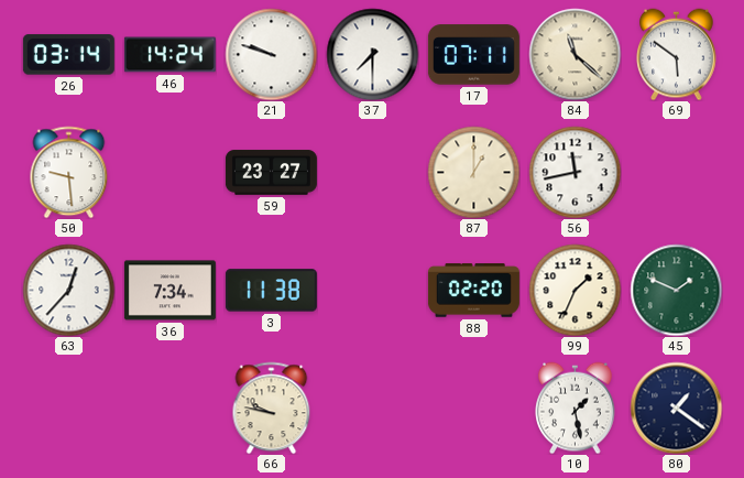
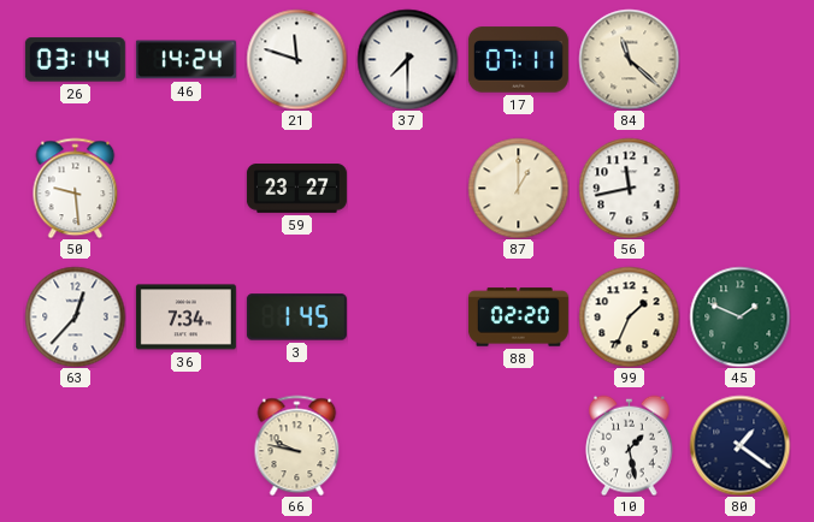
21: 9:48 -> 11:48
69: 5:51 -> none
3: 11:38 -> 1:45
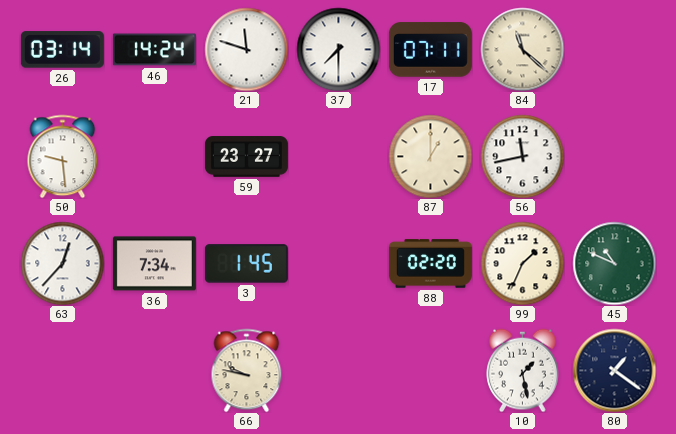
45: 1:49 -> 10:49
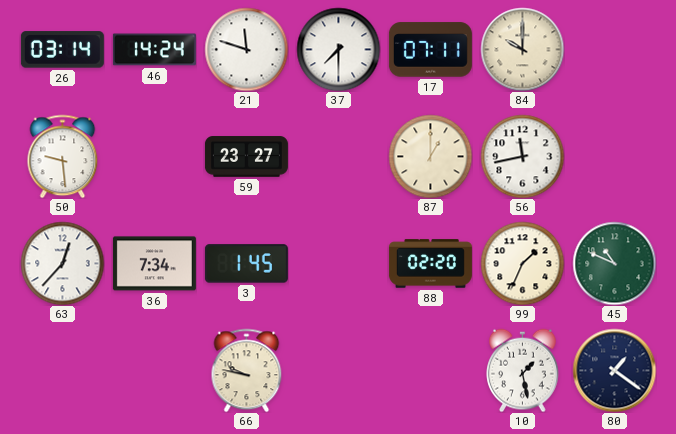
84: 11:22 -> 10:00
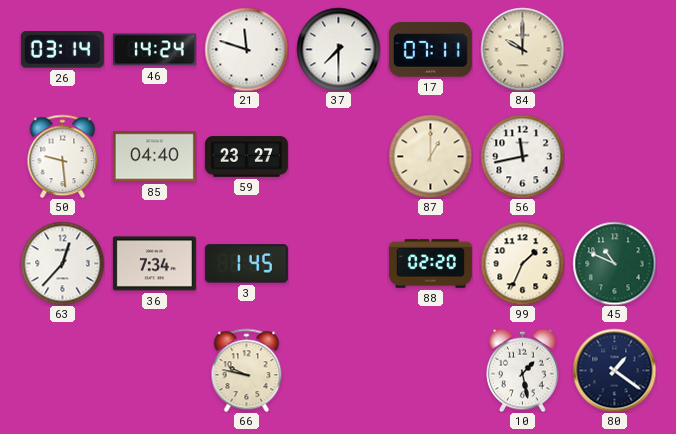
85: none -> 04:40
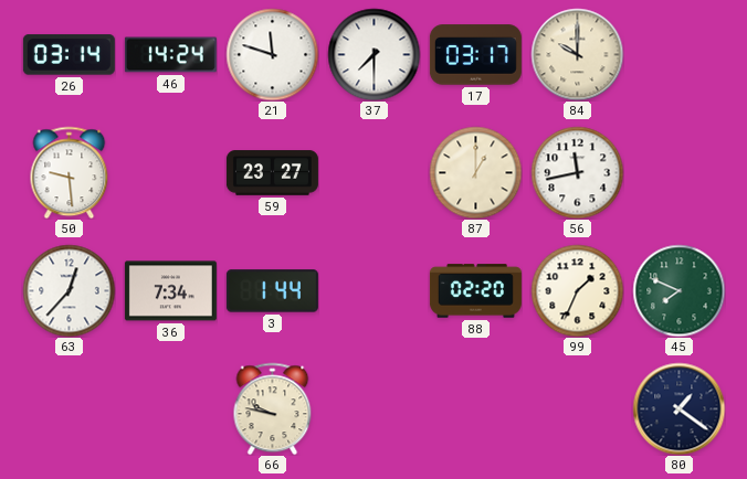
17: 07:11 -> 03:17
85: 04:40 -> none
3: 1:45 -> 1:44
45: 10:49 -> 7:49
10: 1:28 -> none
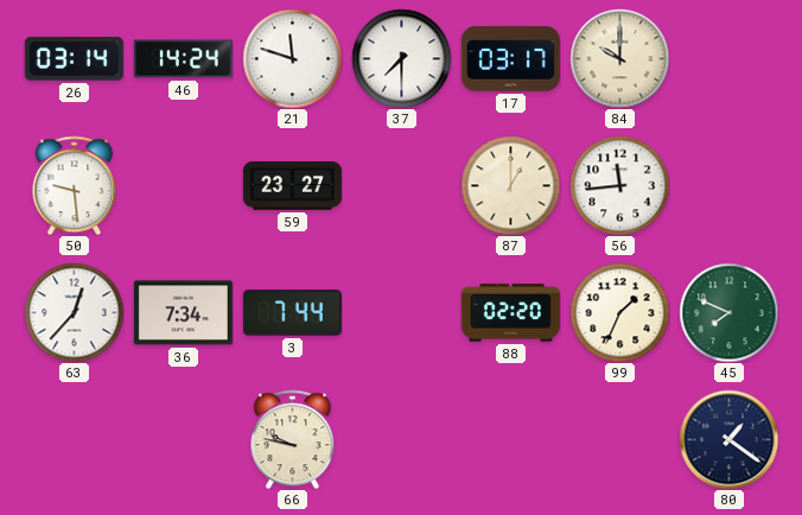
56: 11:43 -> 11:44
3: 1:44 -> 7:44
